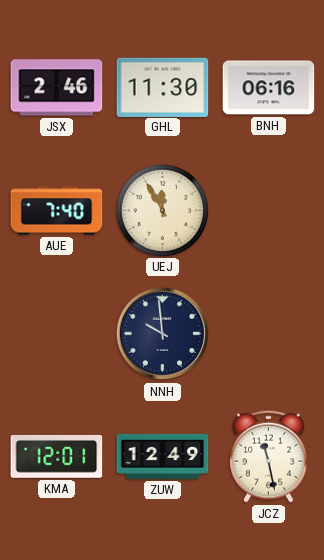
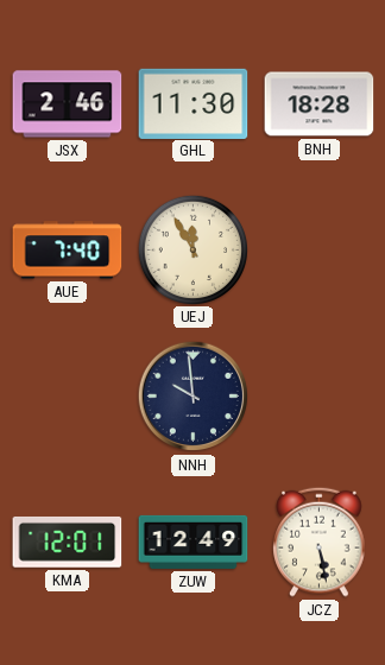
BNH: 06:16 -> 18:28
JCZ: 11:28 -> 5:28
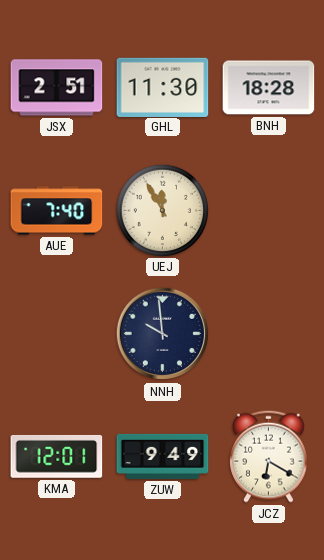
JSX: 2:46 -> 2:51
ZUW: 12:49 -> 9:49
JCZ: 5:28 -> 6:20
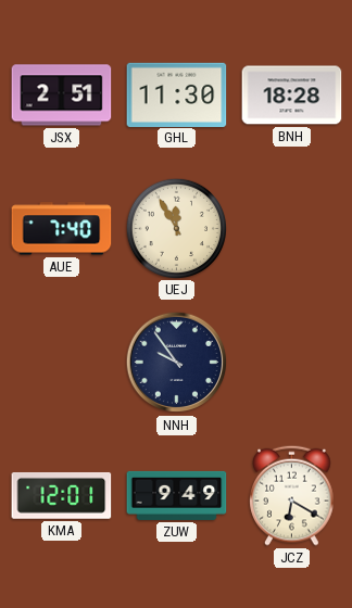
NNH: 9:59 -> 9:54
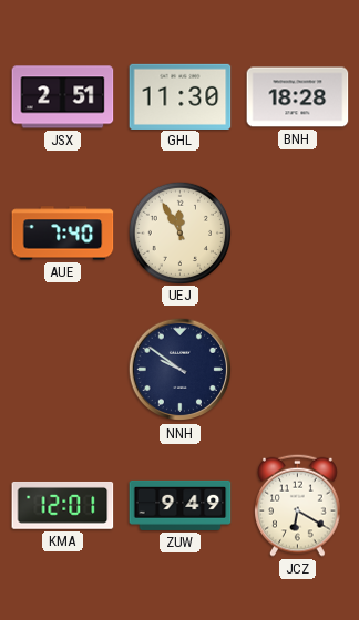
NNH: 9:54 -> 9:51
